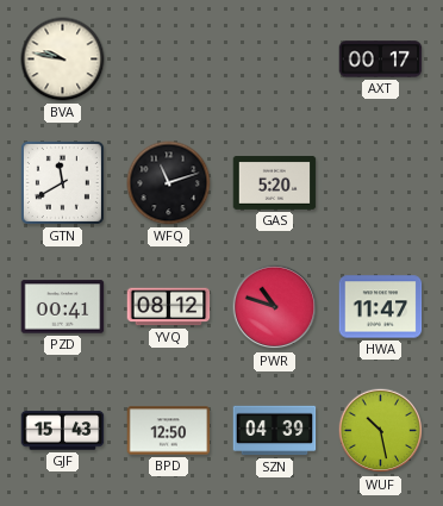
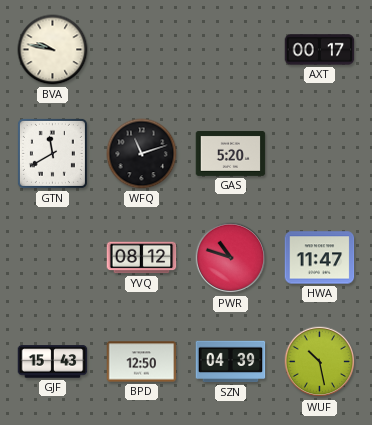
PZD: 00:41 -> none
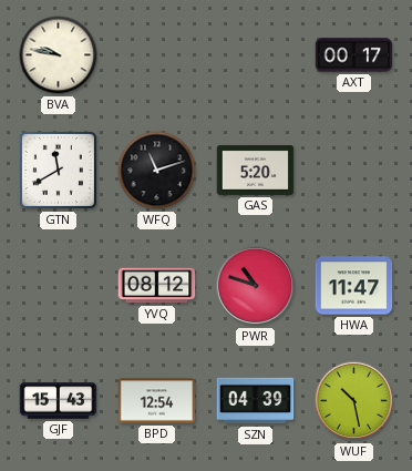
BPD: 12:50 -> 12:54
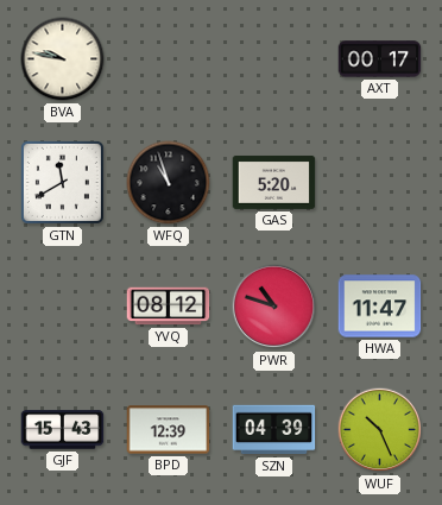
WFQ: 11:12 -> 10:57
BPD: 12:54 -> 12:39
WUF: 10:28 -> 10:26
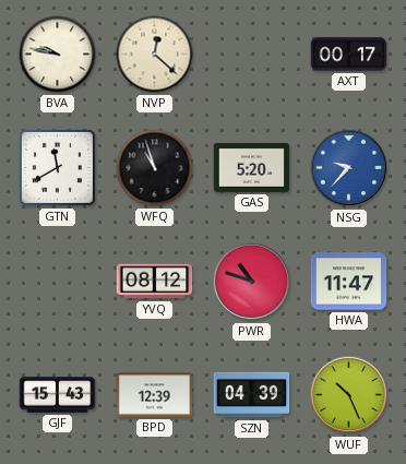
NVP: none -> 12:22
NSG: none -> 9:37
